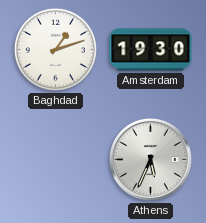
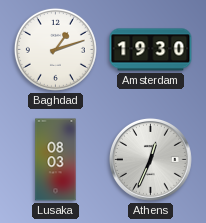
Lusaka: none -> 08:03
Athens: 5:34 -> 12:34
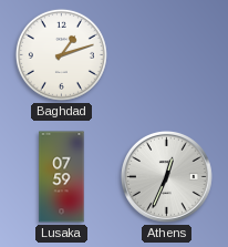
Amsterdam: 19:30 -> none
Lusaka: 08:03 -> 07:59
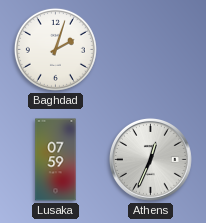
Baghdad: 1:12 -> 2:03
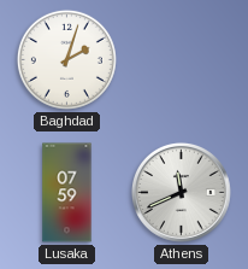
Athens: 12:34 -> 11:41
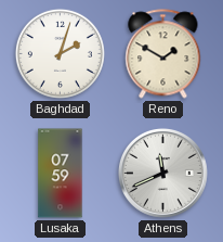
Reno: none -> 1:50
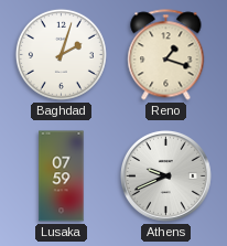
Reno: 1:50 -> 1:18
Athens: 11:41 -> 9:41
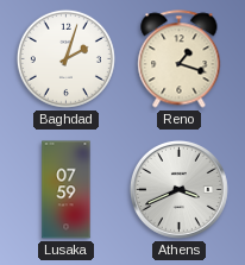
Athens: 9:41 -> 3:41
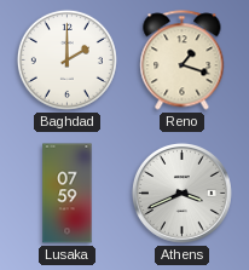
Baghdad: 2:03 -> 2:00
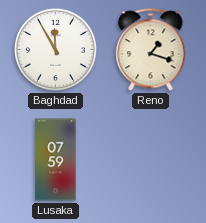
Baghdad: 2:00 -> 11:55
Athens: 3:41 -> none
